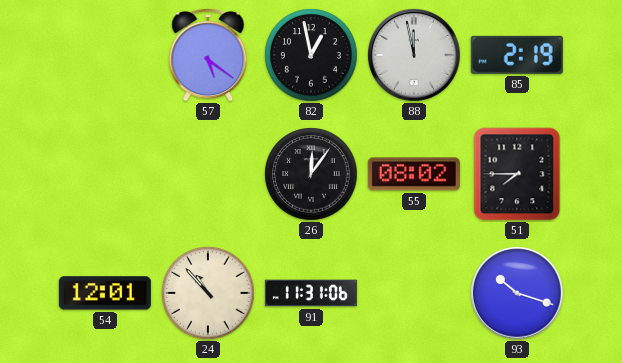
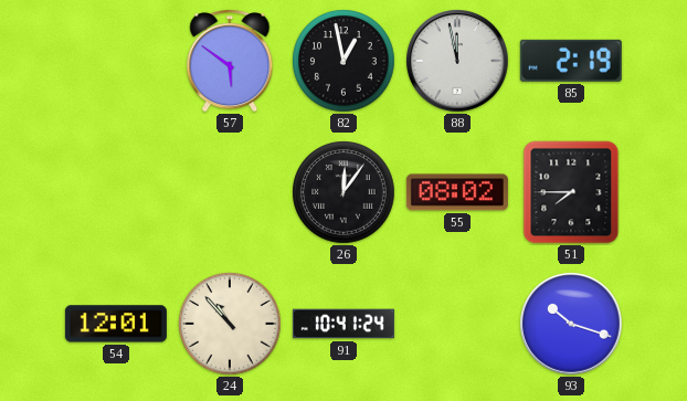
57: 5:21 -> 5:51
91: 11:31 -> 10:41
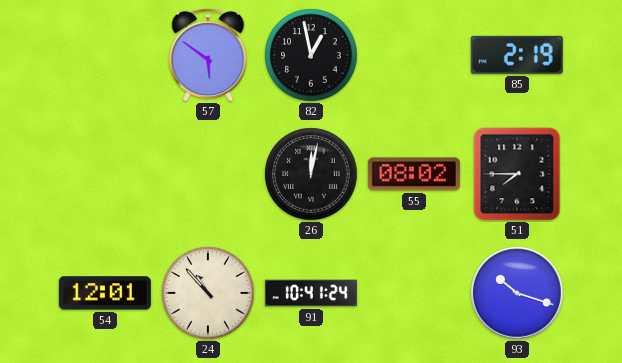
88: 11:58 -> none
26: 12:06 -> 12:02
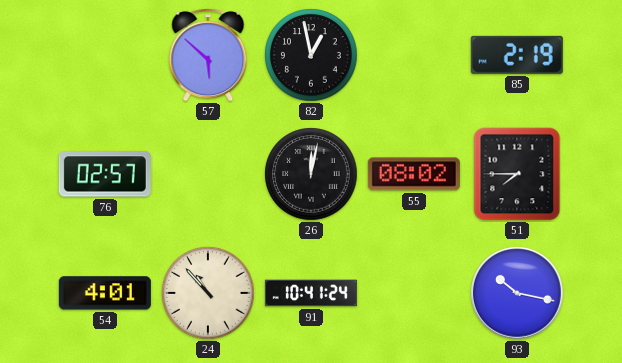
57: 5:51 -> 5:52
76: none -> 02:57
54: 12:01 -> 4:01
93: 10:18 -> 10:17
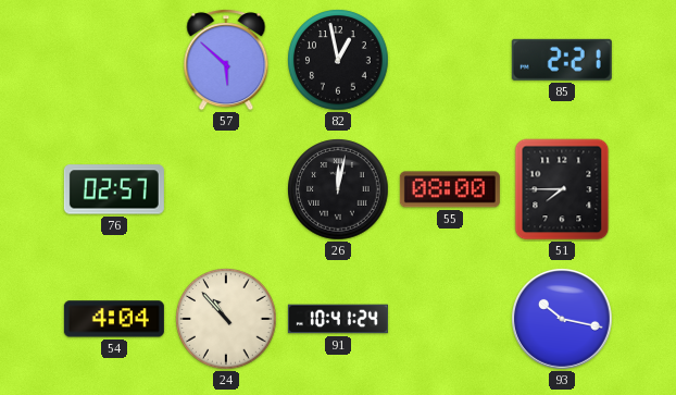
85: 2:19 -> 2:21
55: 08:02 -> 08:00
54: 4:01 -> 4:04
